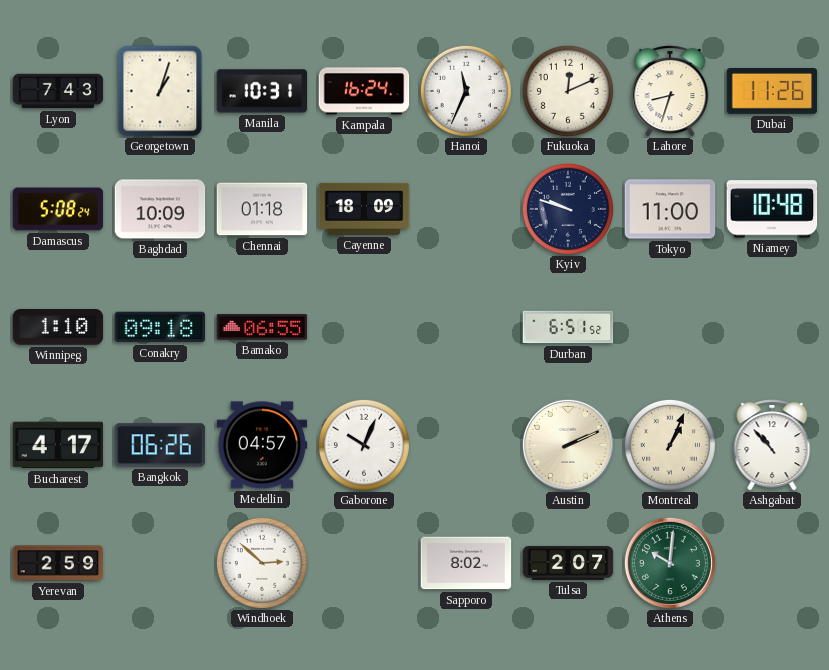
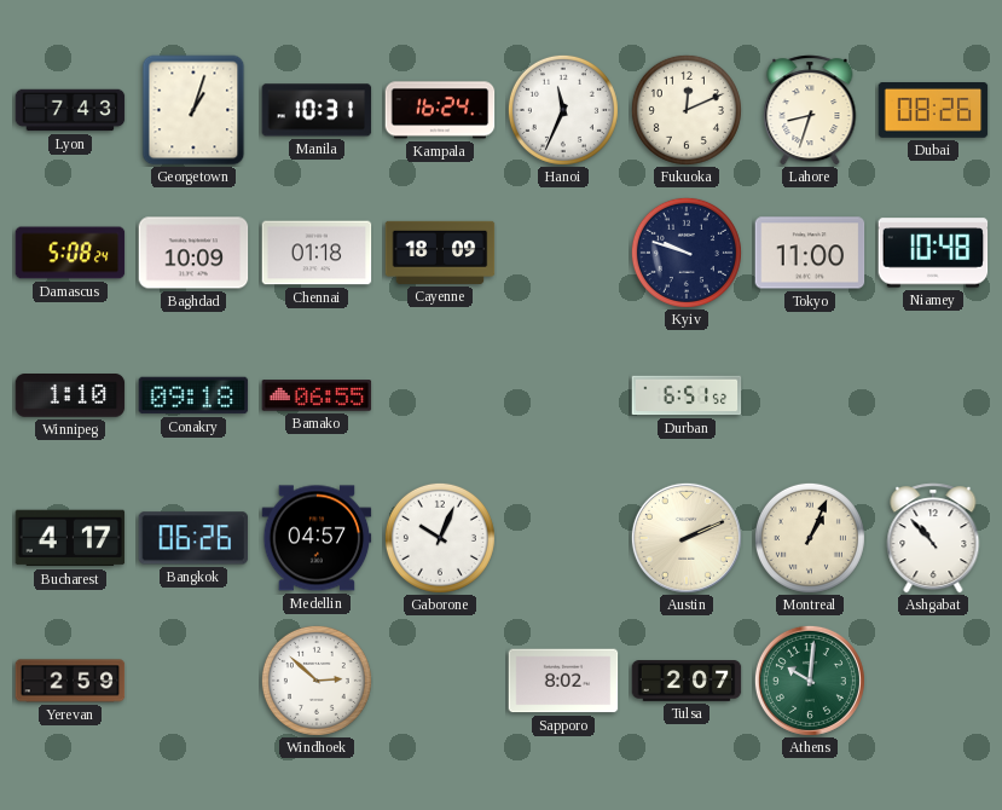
Dubai: 11:26 -> 08:26
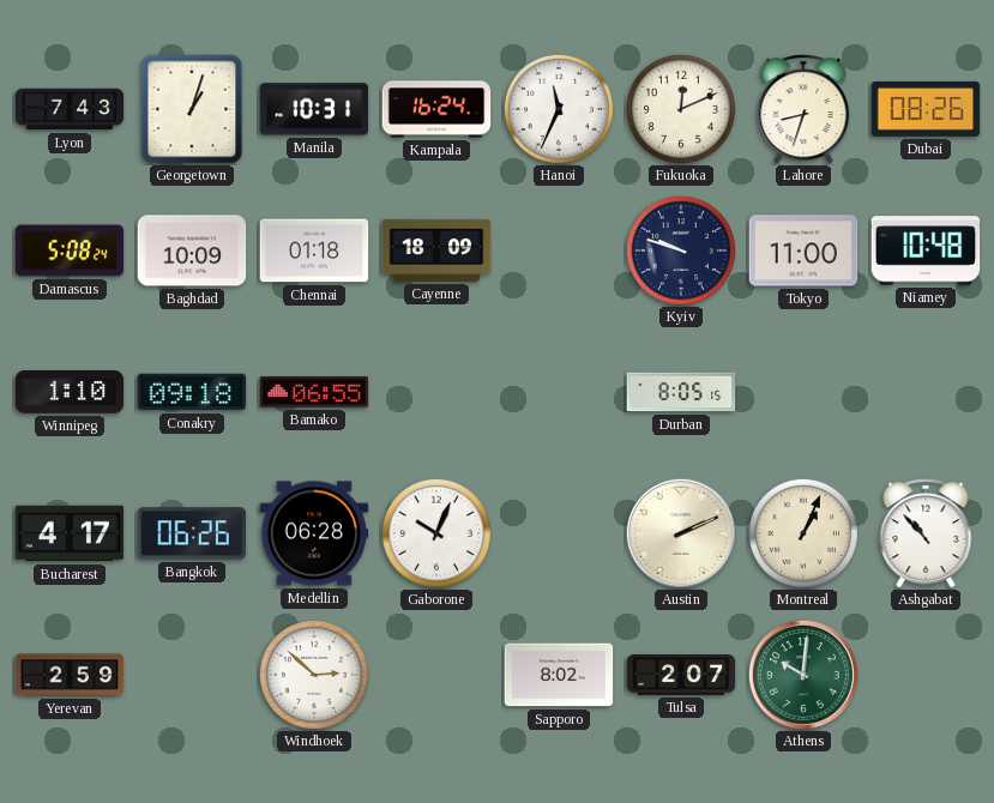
Durban: 6:51 -> 8:05
Medellin: 04:57 -> 06:28
